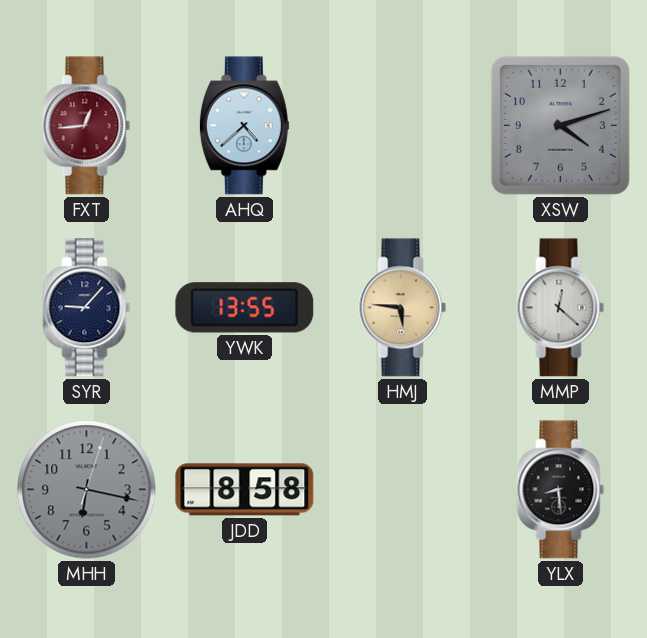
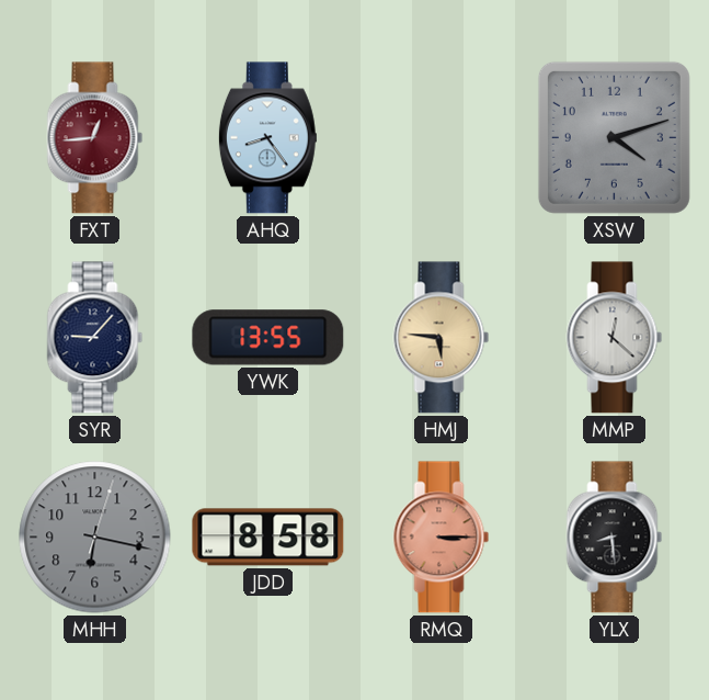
AHQ: 4:38 -> 8:24
RMQ: none -> 3:15
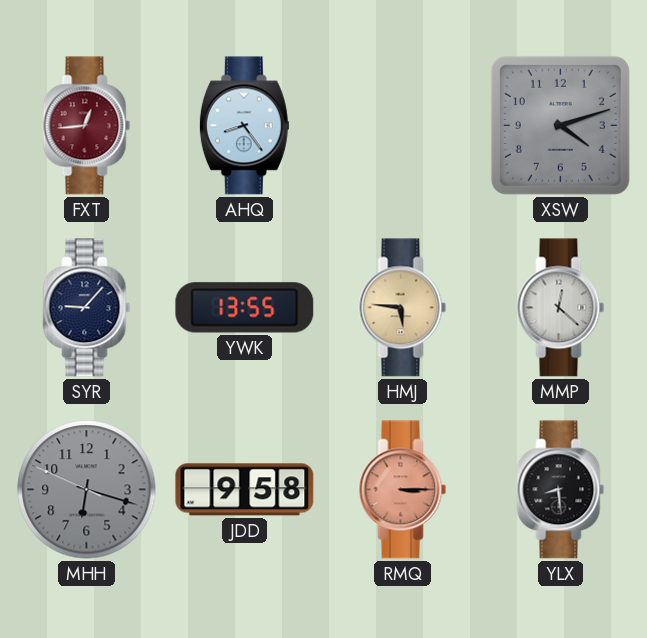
MHH: 6:17:03 -> 6:17:49
JDD: 8:58 -> 9:58
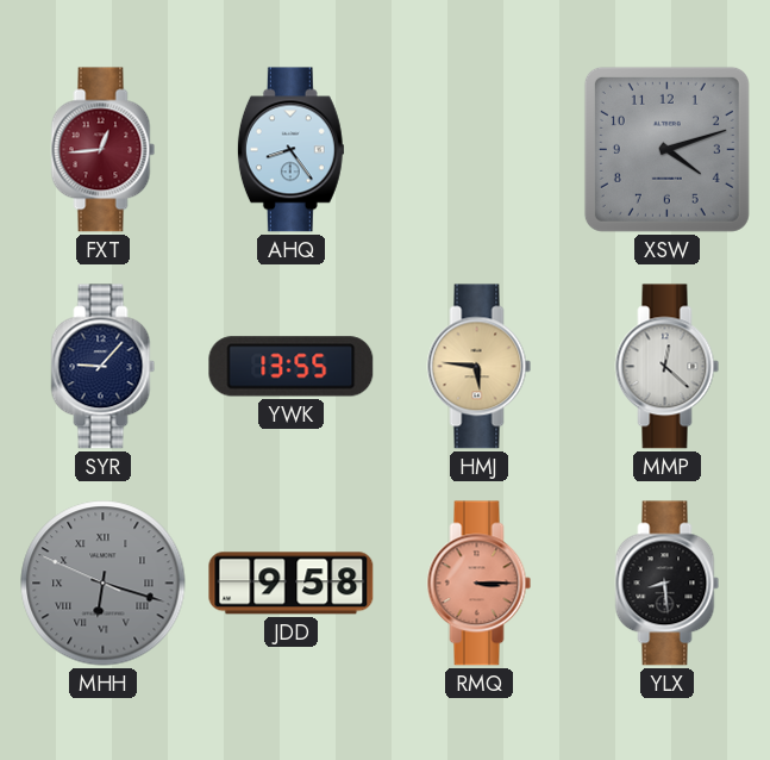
MHH numerals: Arabic -> Roman
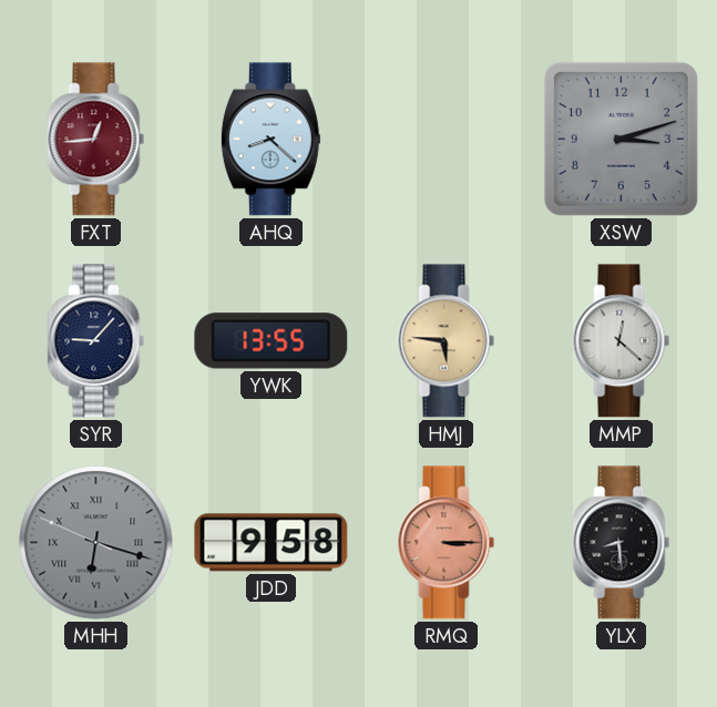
AHQ: 8:24 -> 8:22
XSW: 4:12 -> 3:12
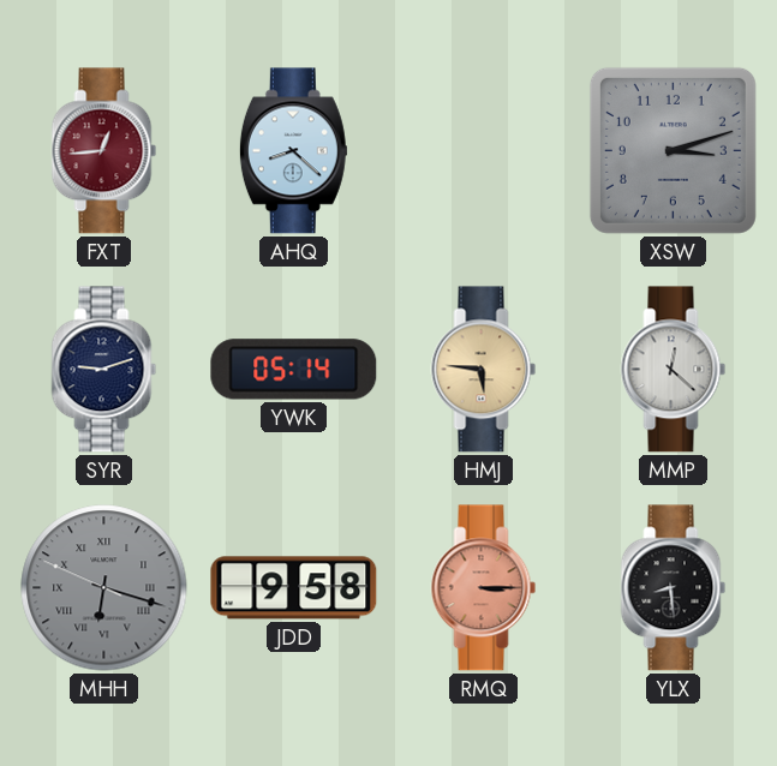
SYR: 9:07 -> 9:12
YWK: 13:55 -> 05:14
